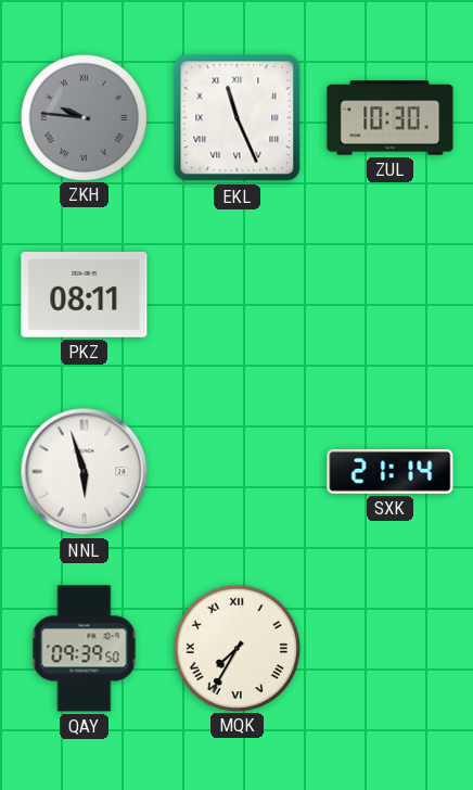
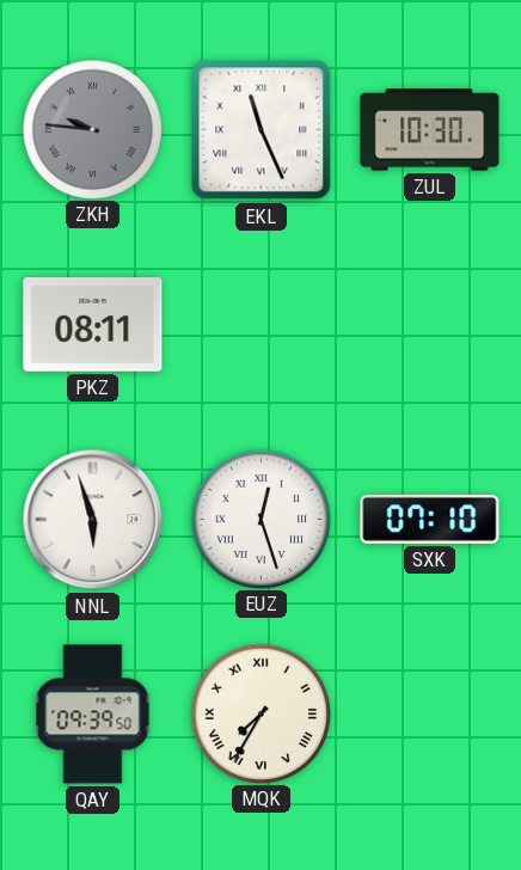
EUZ: none -> 12:27
SXK: 21:14 -> 07:10
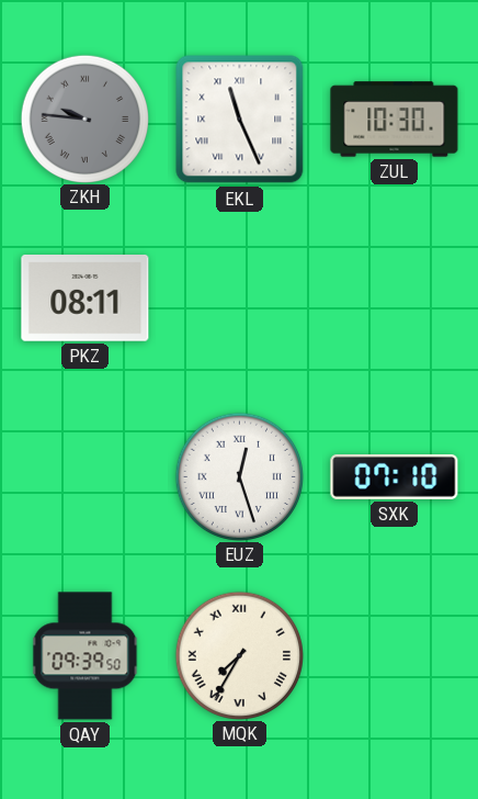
NNL: 5:57 -> none
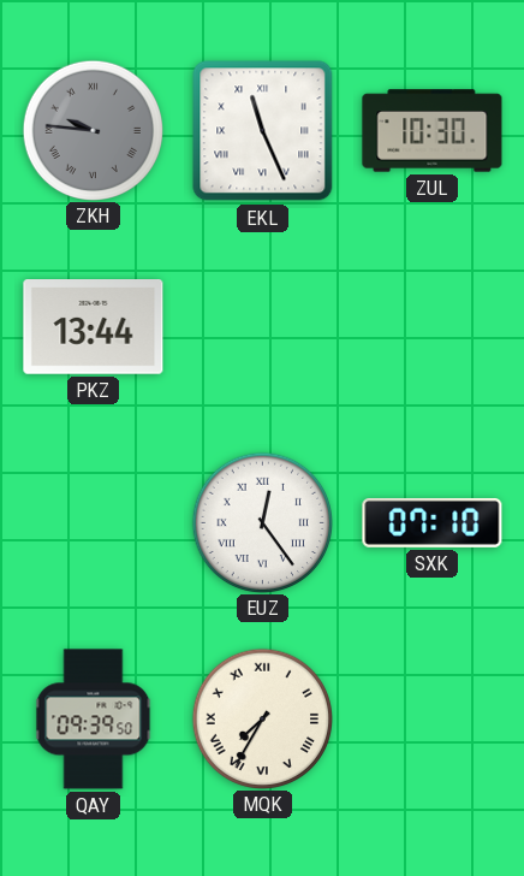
PKZ: 08:11 -> 13:44
EUZ: 12:27 -> 12:24
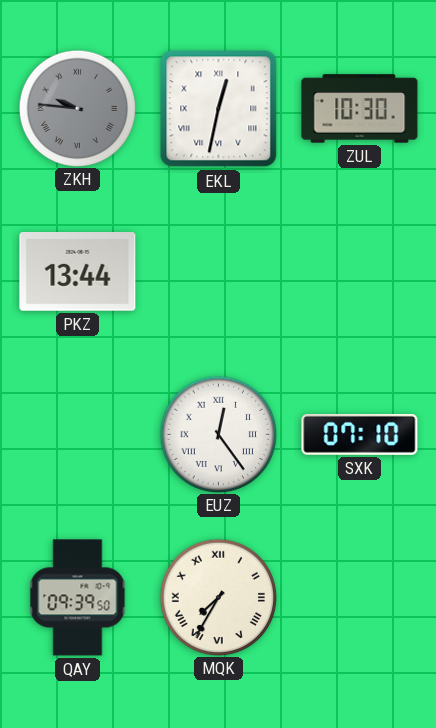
EKL: 11:26 -> 12:32
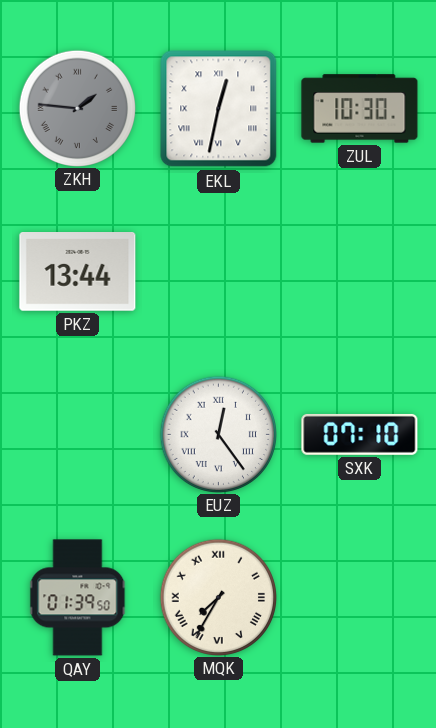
ZKH: 9:46 -> 1:46
QAY: 09:39 -> 01:39
